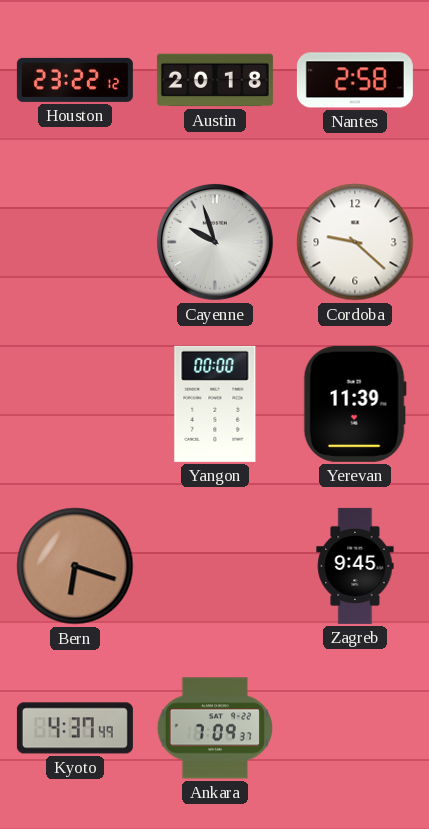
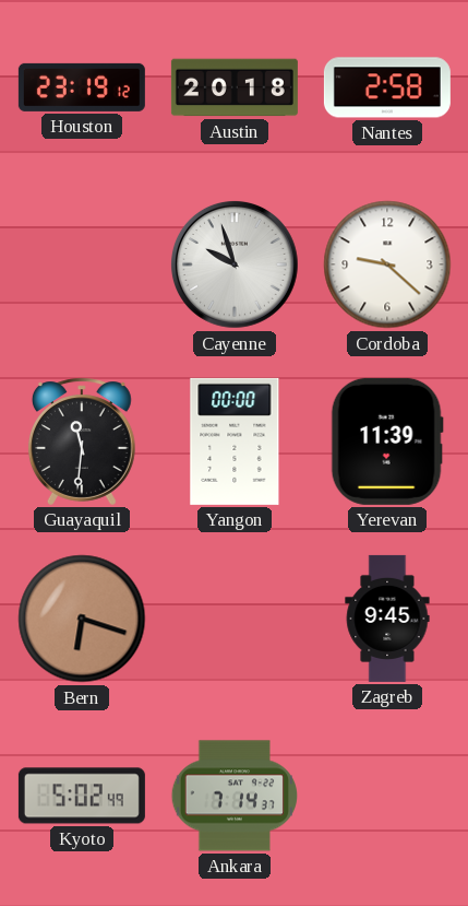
Houston: 23:22 -> 23:19
Guayaquil: none -> 11:31
Kyoto: 4:37 -> 5:02
Ankara: 7:09 -> 7:14
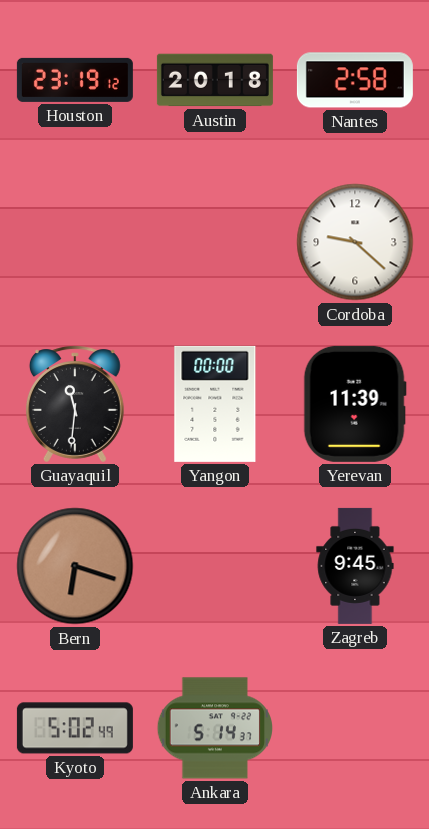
Cayenne: 9:57 -> none
Ankara: 7:14 -> 5:14
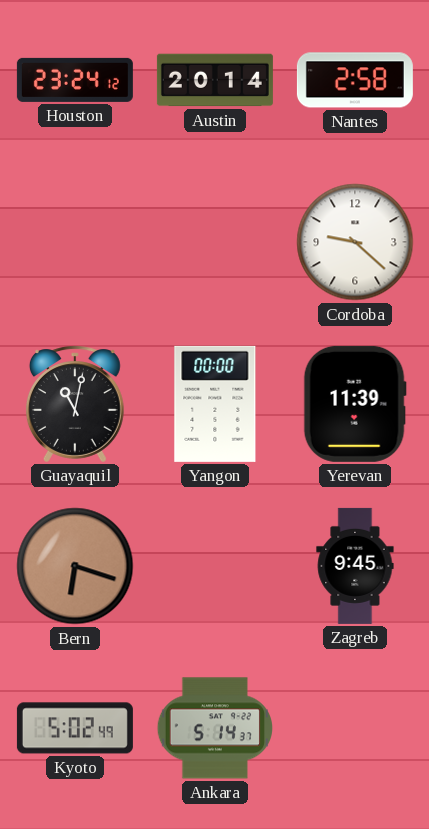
Houston: 23:19 -> 23:24
Austin: 20:18 -> 20:14
Guayaquil: 11:31 -> 11:02
